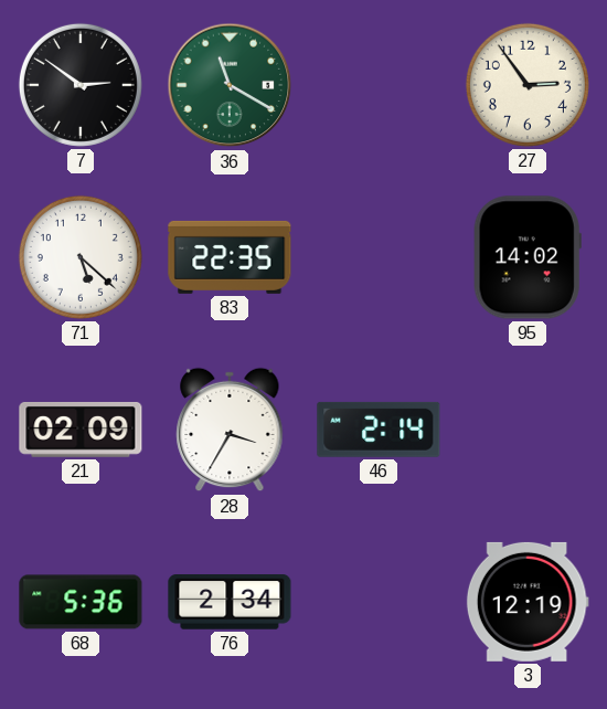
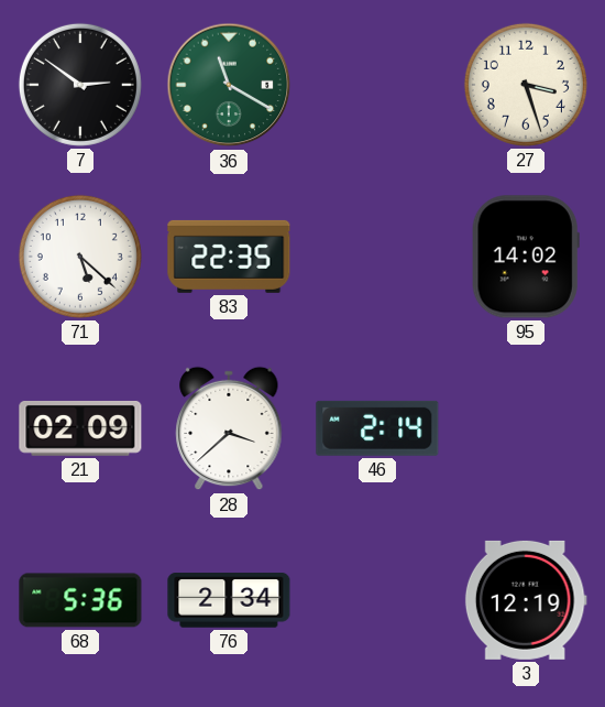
27: 2:54 -> 3:27
28: 3:35 -> 3:38
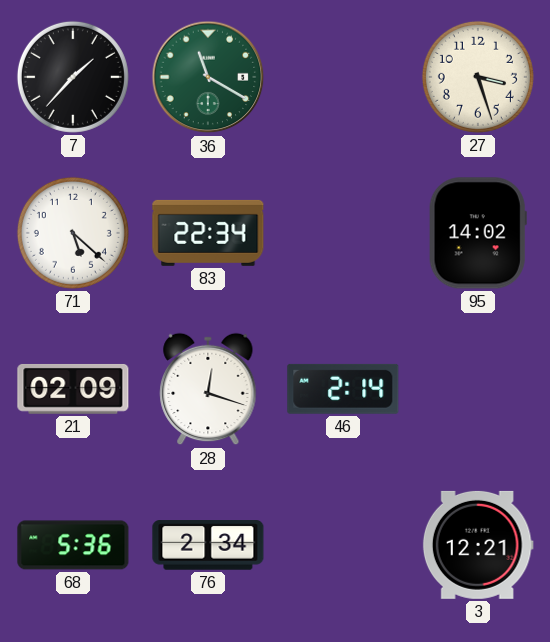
7: 2:51 -> 1:37
83: 22:35 -> 22:34
28: 3:38 -> 12:18
3: 12:19 -> 12:21
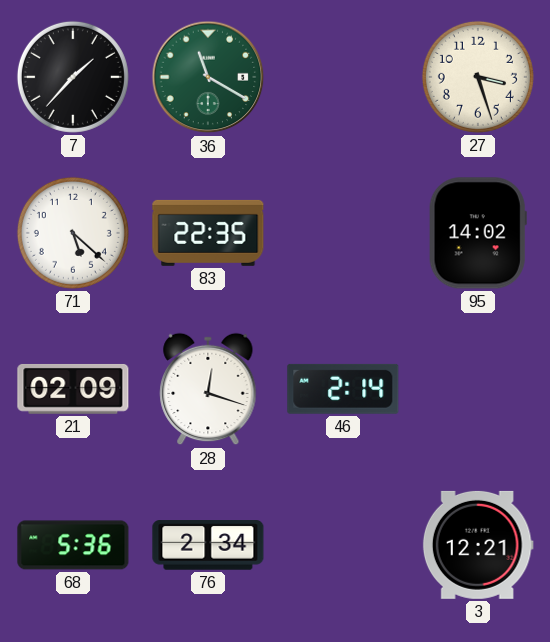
83: 22:34 -> 22:35
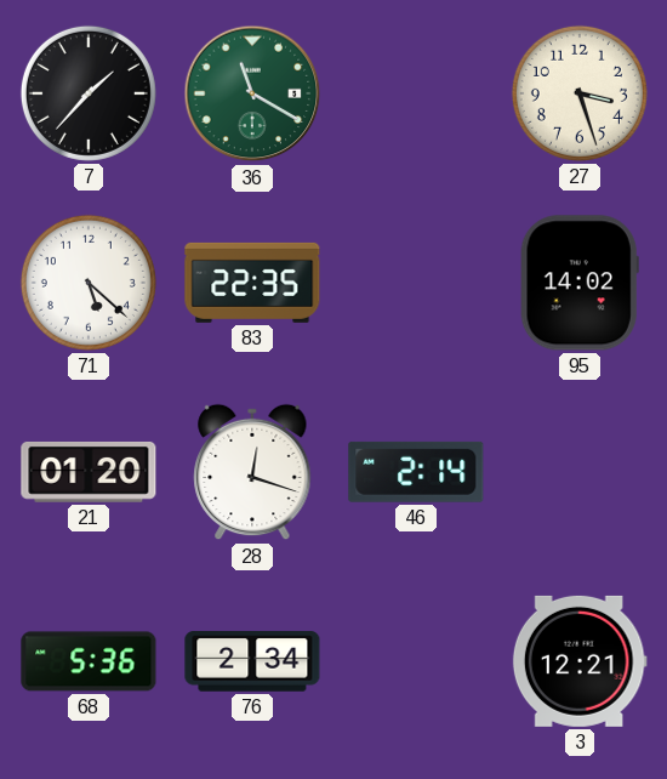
21: 02:09 -> 01:20
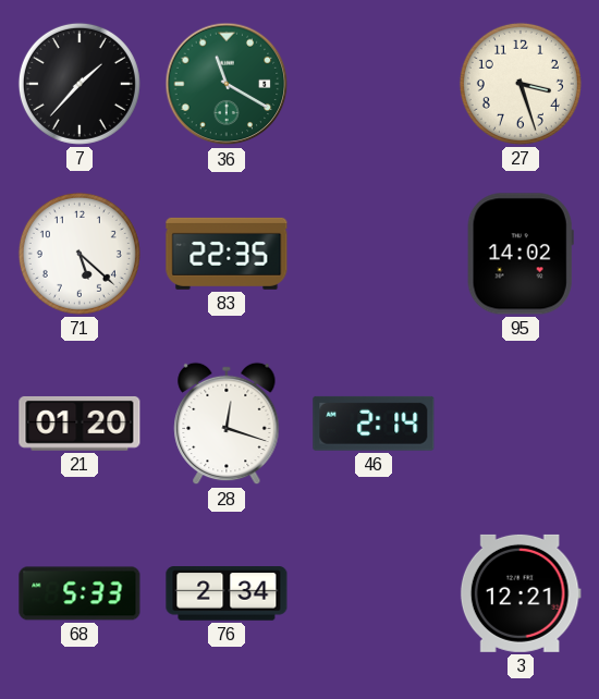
68: 5:36 -> 5:33
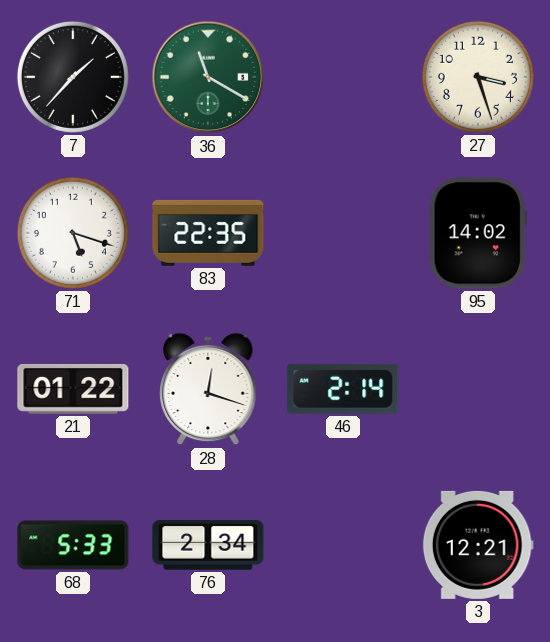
71: 5:22 -> 5:18
21: 01:20 -> 01:22
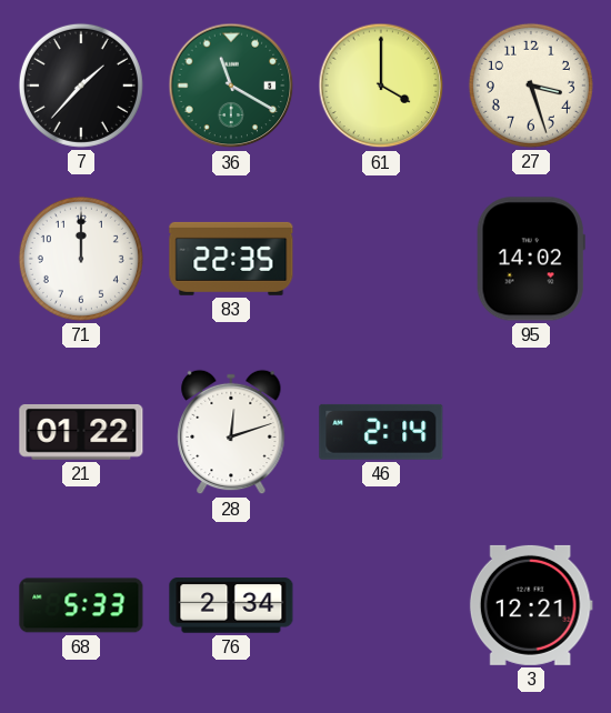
61: none -> 4:00
71: 5:18 -> 12:00
28: 12:18 -> 12:12
